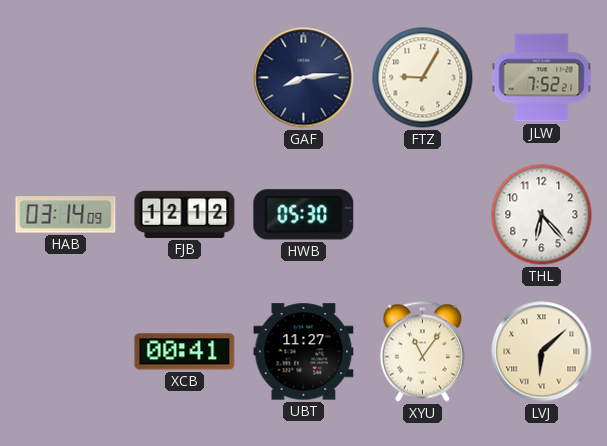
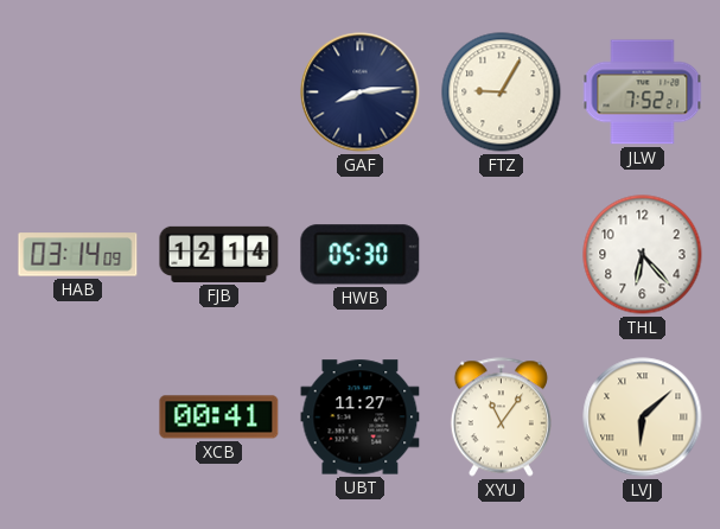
FJB: 12:12 -> 12:14
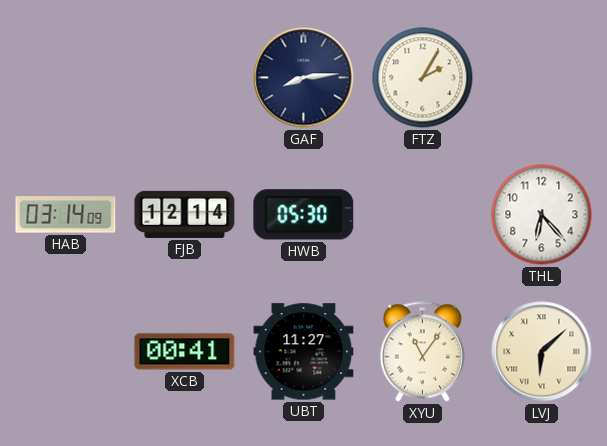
FTZ: 9:05 -> 2:05
JLW: 7:52 -> none
